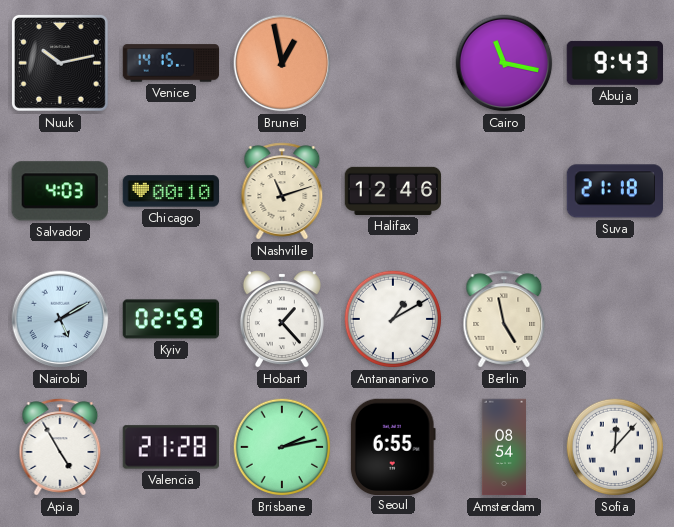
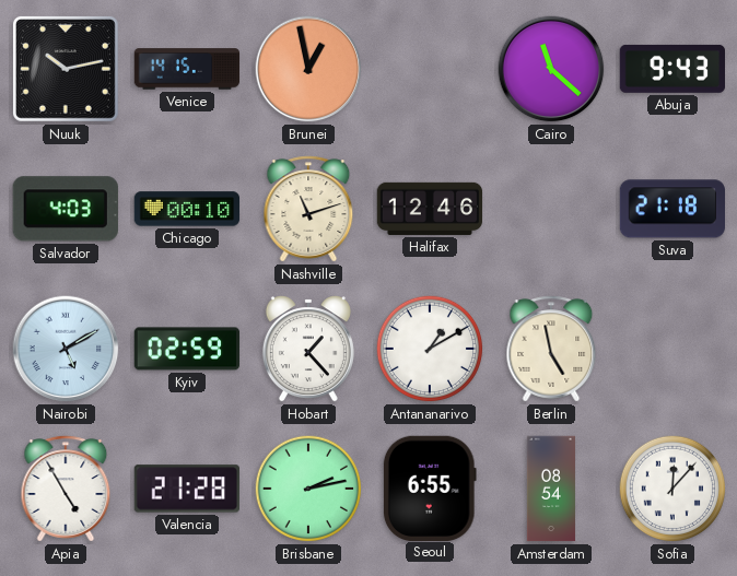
Cairo: 11:17 -> 11:22
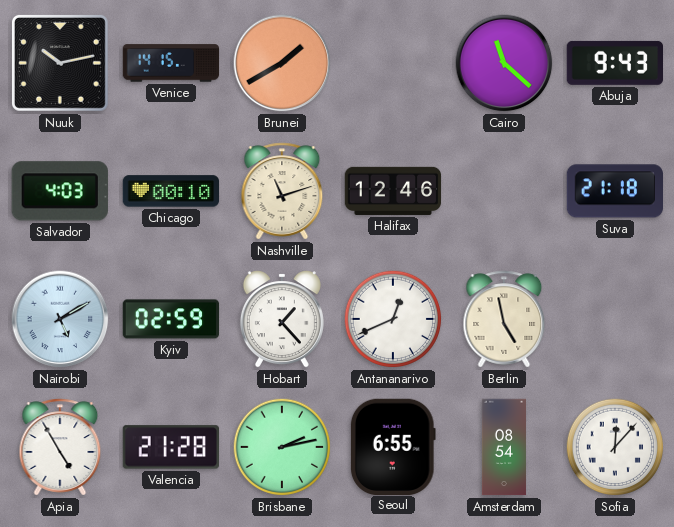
Brunei: 12:58 -> 1:40
Antananarivo: 1:10 -> 12:41
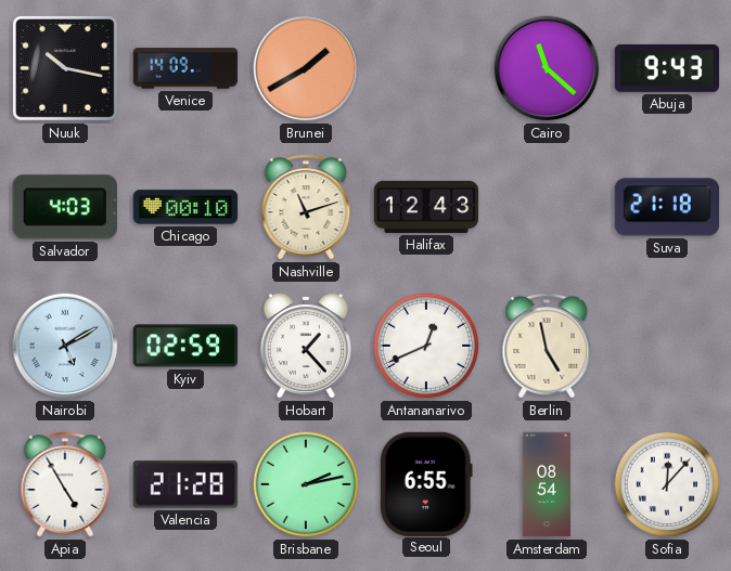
Nuuk: 10:13 -> 10:17
Venice: 14:15 -> 14:09
Halifax: 12:46 -> 12:43
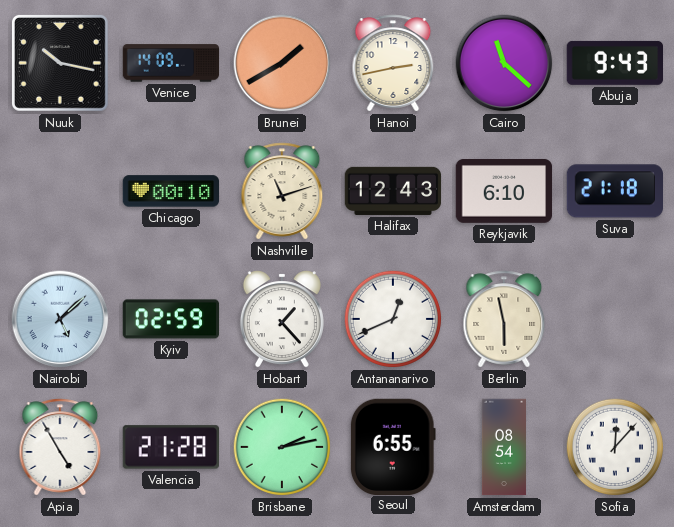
Hanoi: none -> 2:43
Salvador: 4:03 -> none
Reykjavik: none -> 6:10
Nairobi: 5:10 -> 5:08
Berlin: 4:58 -> 5:58
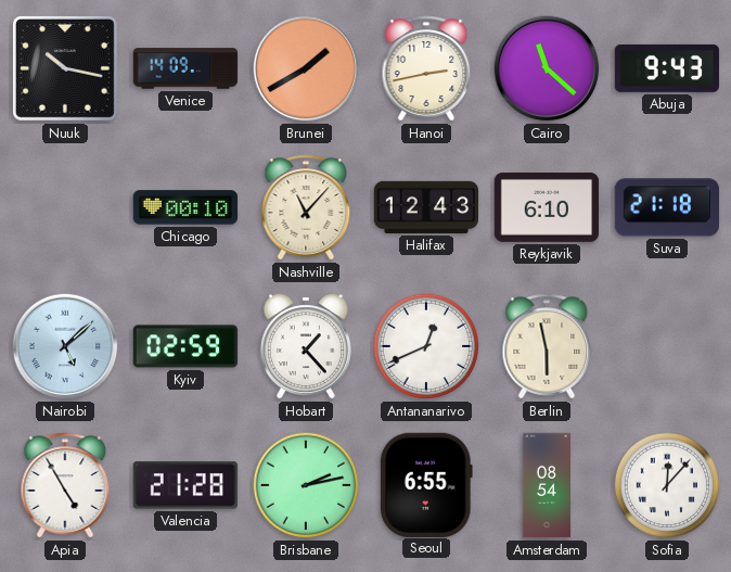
Nashville: 11:12 -> 11:07
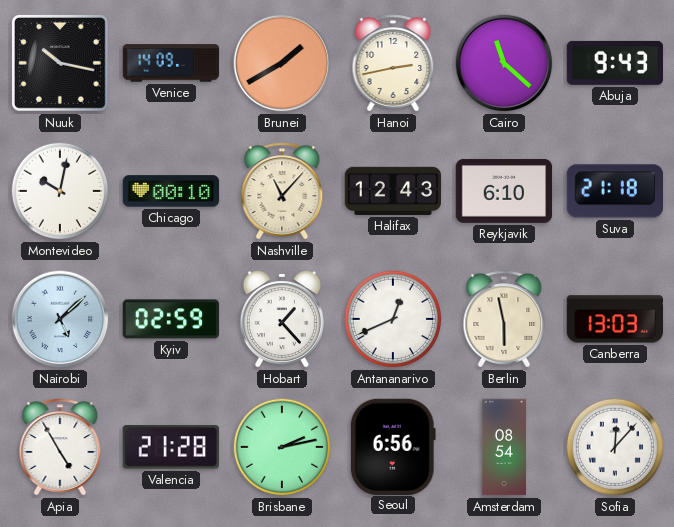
Montevideo: none -> 10:02
Canberra: none -> 13:03
Seoul: 6:55 -> 6:56
